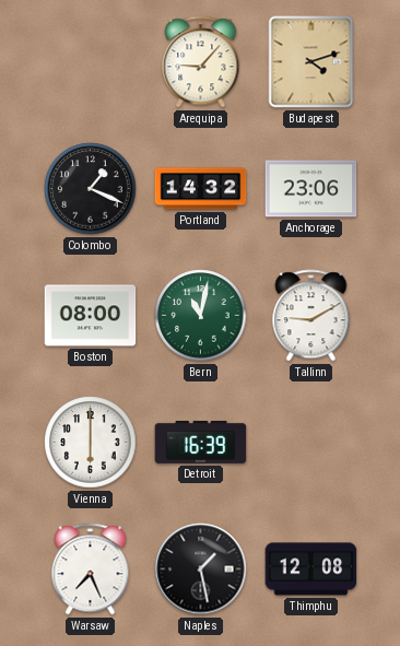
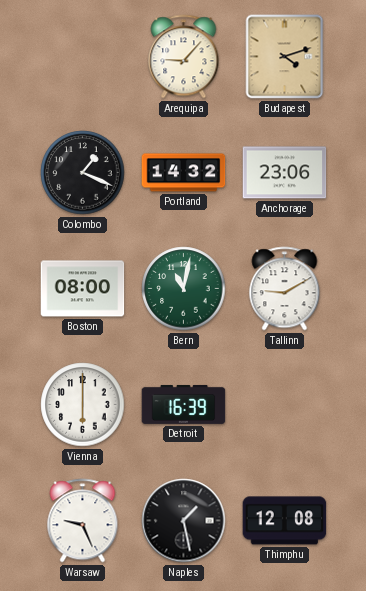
Warsaw: 7:26 -> 9:26
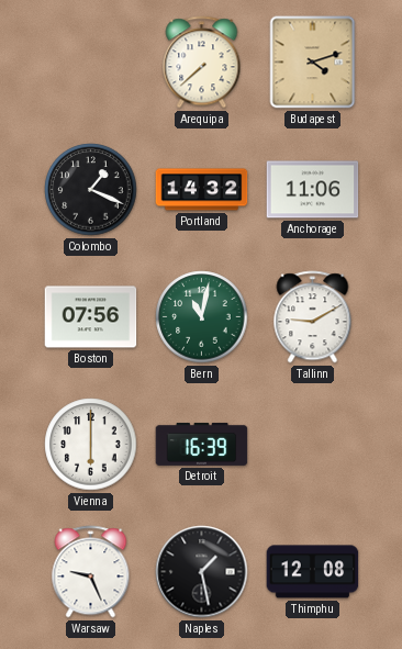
Arequipa: 9:07 -> 7:38
Anchorage: 23:06 -> 11:06
Boston: 08:00 -> 07:56
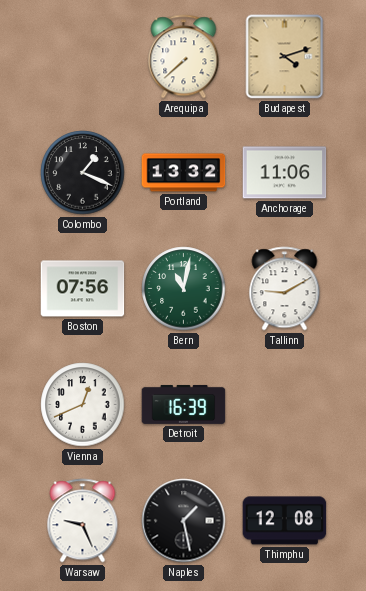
Portland: 14:32 -> 13:32
Vienna: 6:00 -> 12:41
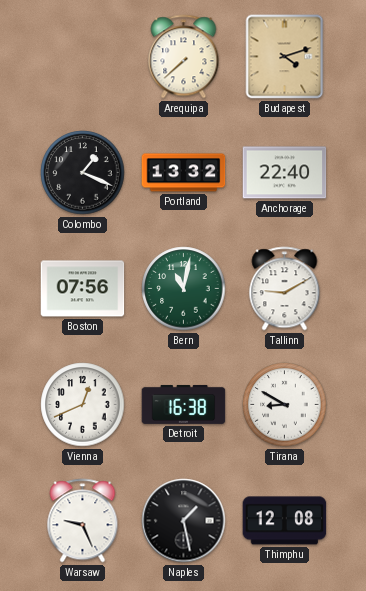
Anchorage: 11:06 -> 22:40
Detroit: 16:39 -> 16:38
Tirana: none -> 8:50
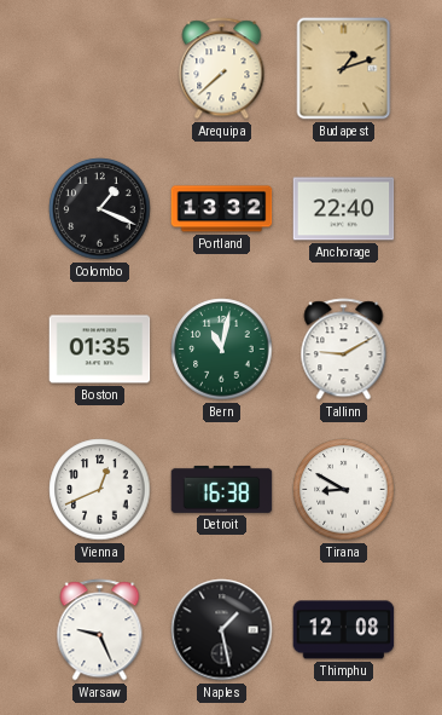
Budapest: 4:12 -> 1:12
Boston: 07:56 -> 01:35
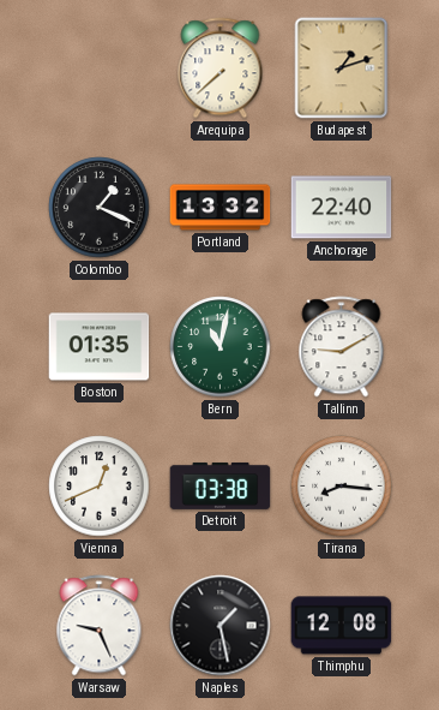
Detroit: 16:38 -> 03:38
Tirana: 8:50 -> 8:16
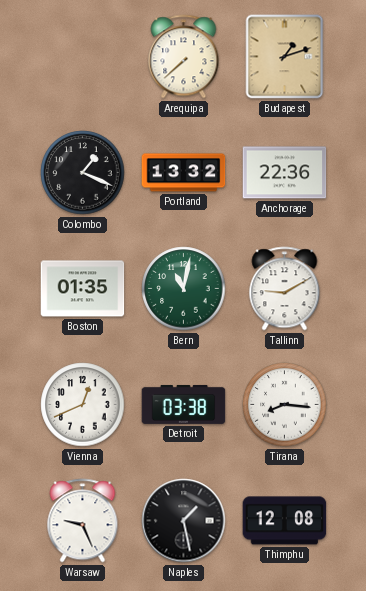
Anchorage: 22:40 -> 22:36
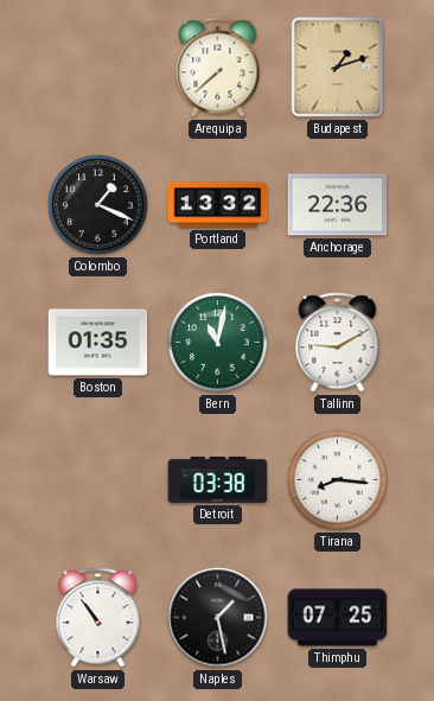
Vienna: 12:41 -> none
Warsaw: 9:26 -> 10:54
Thimphu: 12:08 -> 07:25
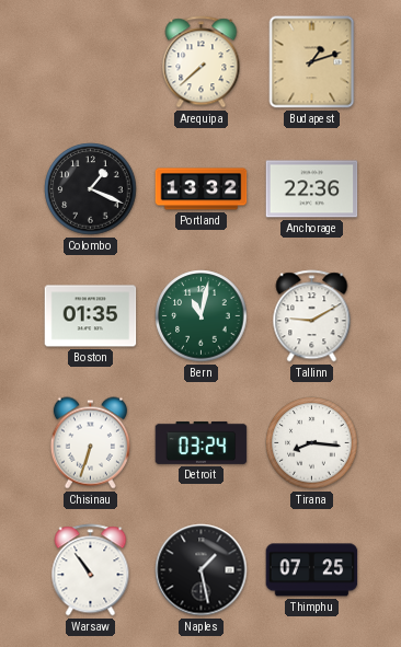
Chisinau: none -> 6:33
Detroit: 03:38 -> 03:24
